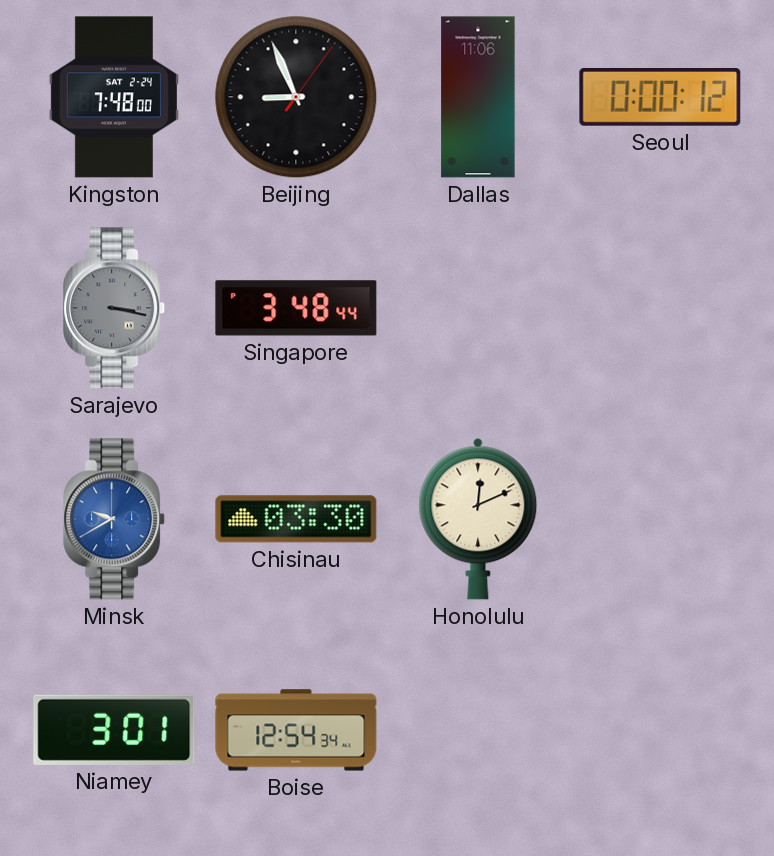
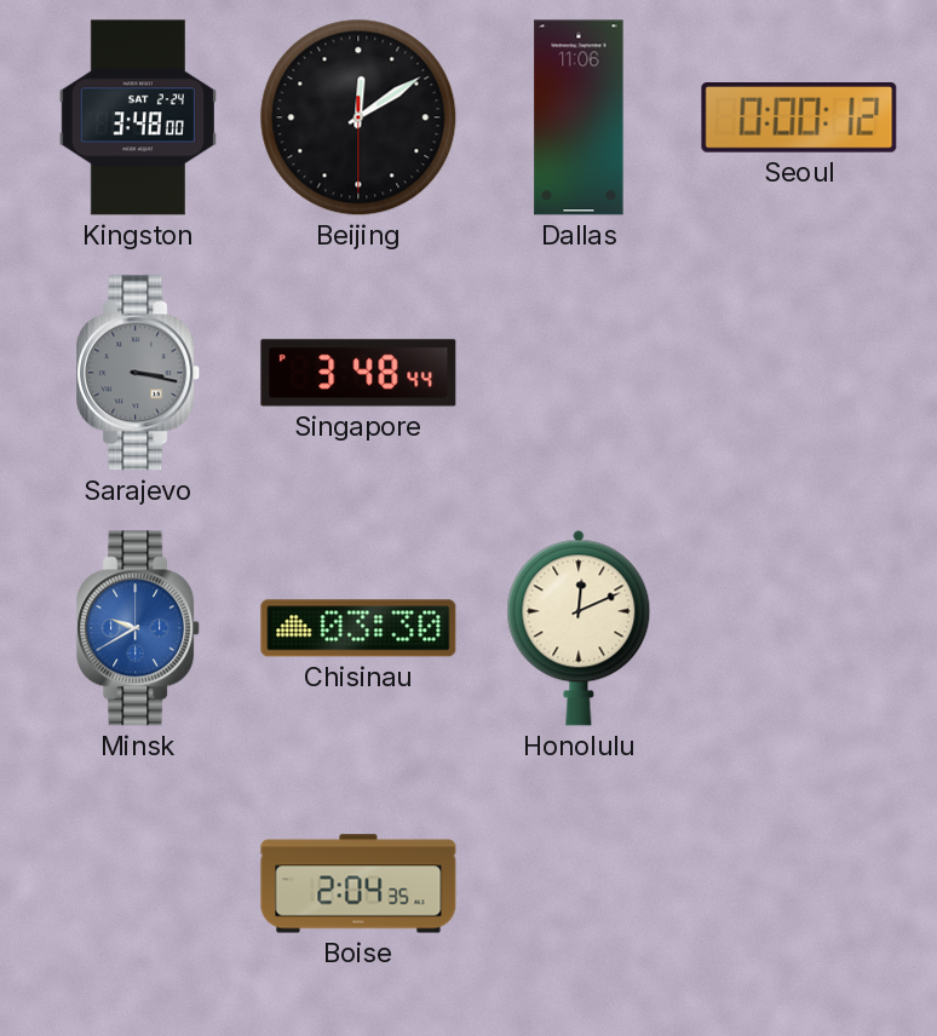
Kingston: 7:48 -> 3:48
Beijing: 8:56 -> 12:09
Niamey: 3:01 -> none
Boise: 12:54 -> 2:04
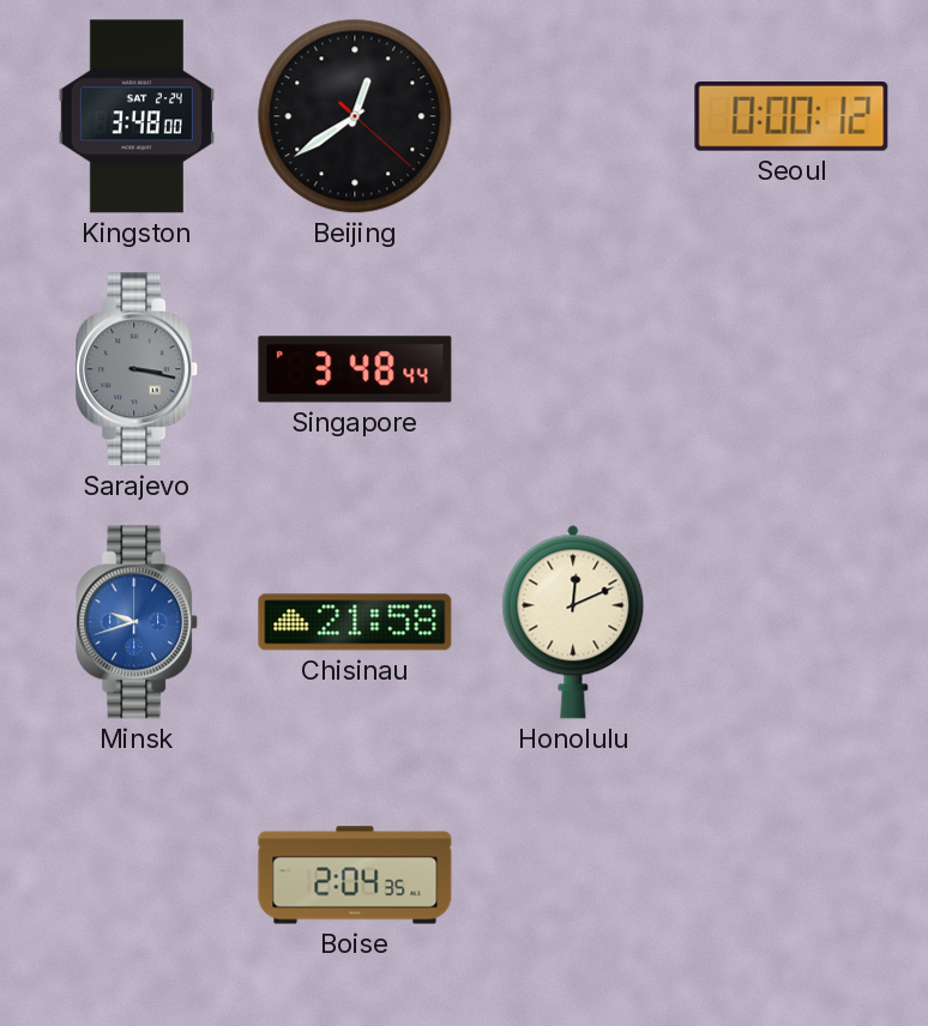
Beijing: 12:09 -> 12:39
Dallas: 11:06 -> none
Minsk: 9:40 -> 9:42
Chisinau: 03:30 -> 21:58
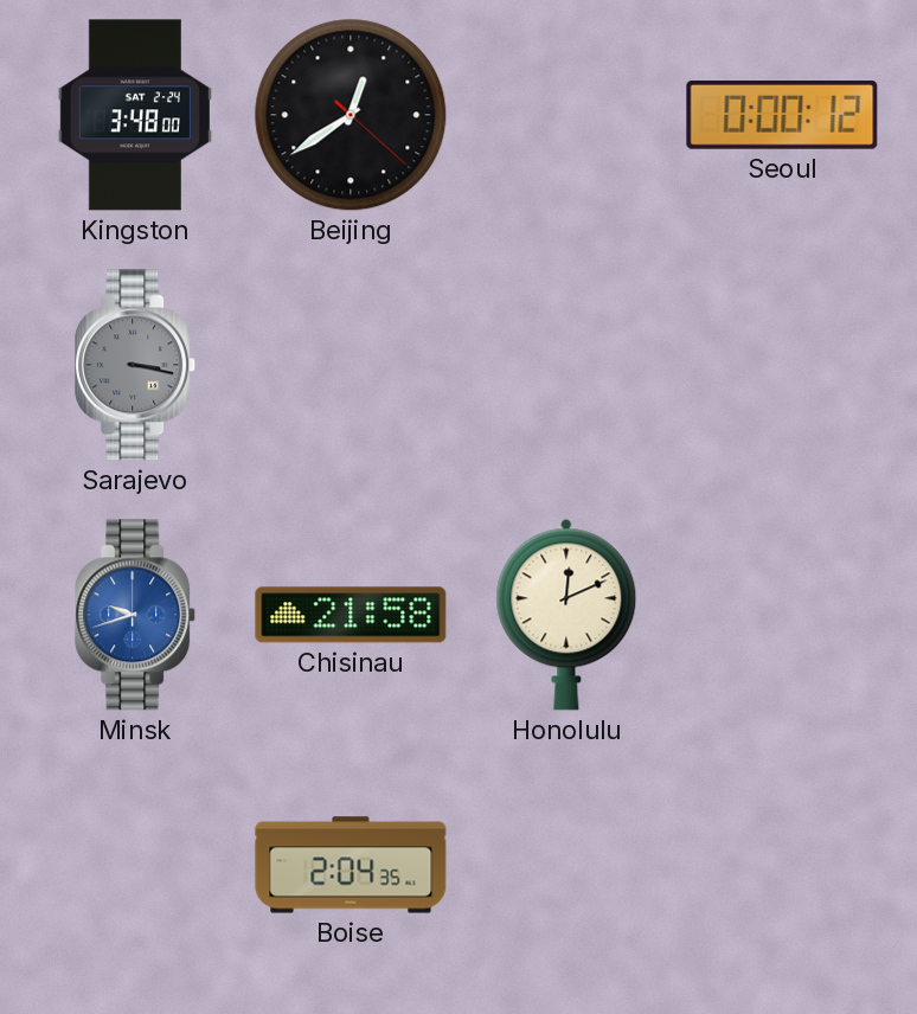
Singapore: 3:48 -> none
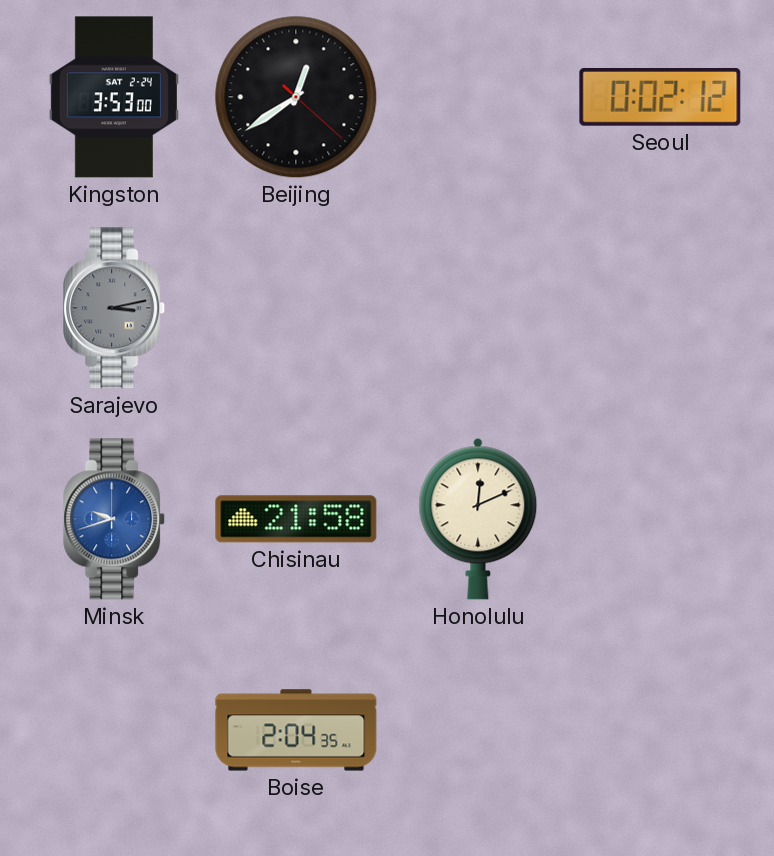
Kingston: 3:48 -> 3:53
Seoul: 0:00 -> 0:02
Sarajevo: 3:17 -> 3:13
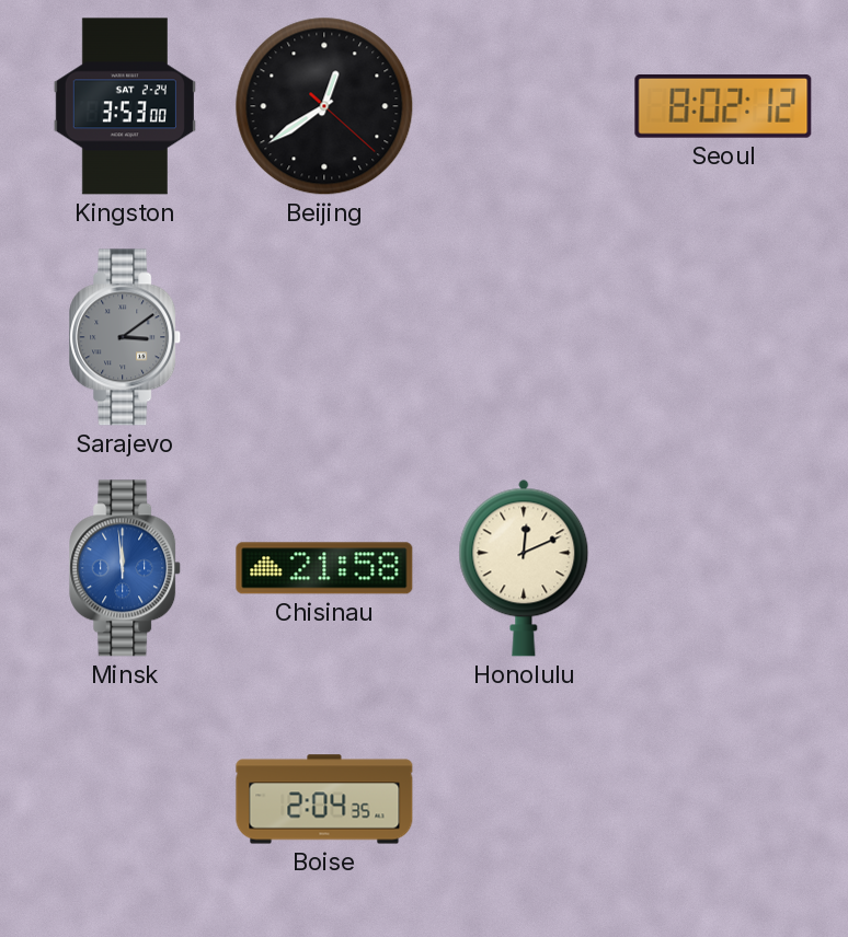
Seoul: 0:02 -> 8:02
Sarajevo: 3:13 -> 3:09
Minsk: 9:42 -> 11:59
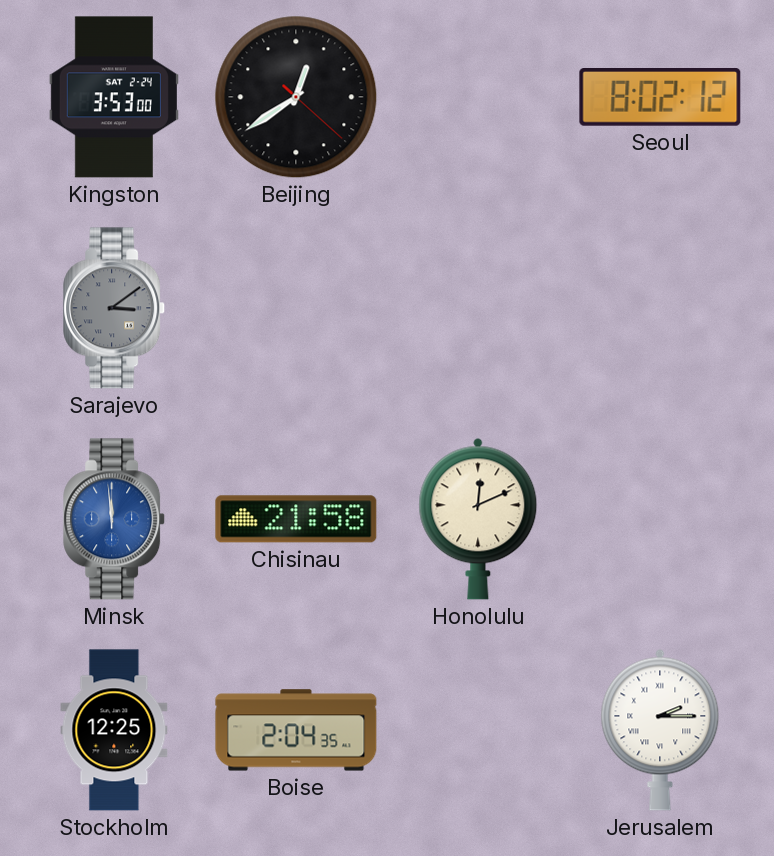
Stockholm: none -> 12:25
Jerusalem: none -> 2:15
